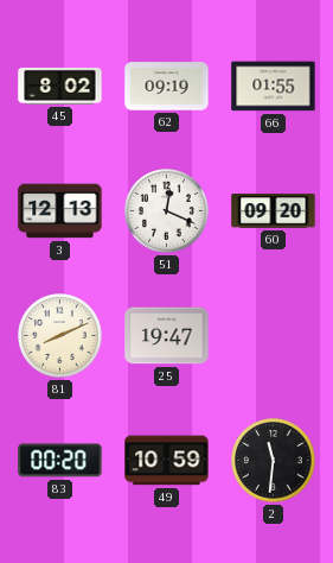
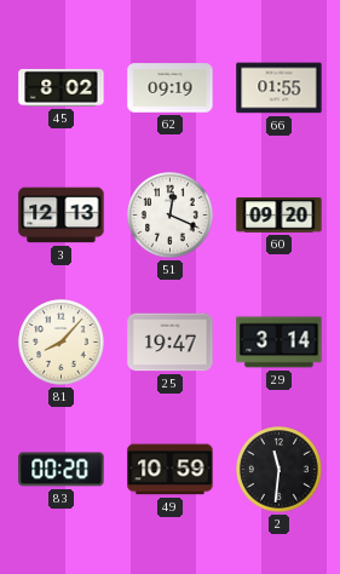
81: 8:11 -> 8:07
29: none -> 3:14
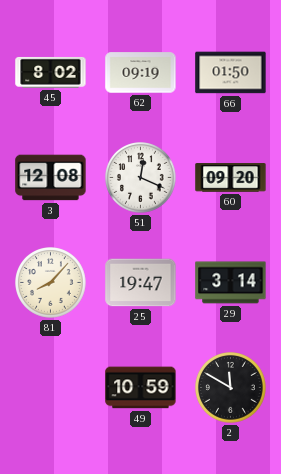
66: 01:55 -> 01:50
3: 12:13 -> 12:08
83: 00:20 -> none
2: 11:31 -> 11:50
